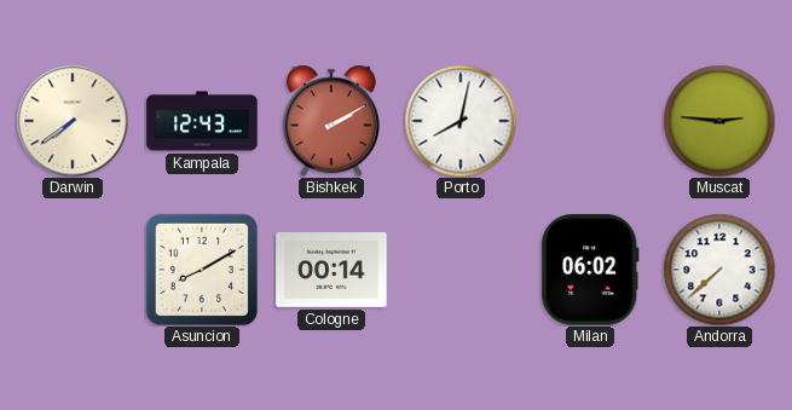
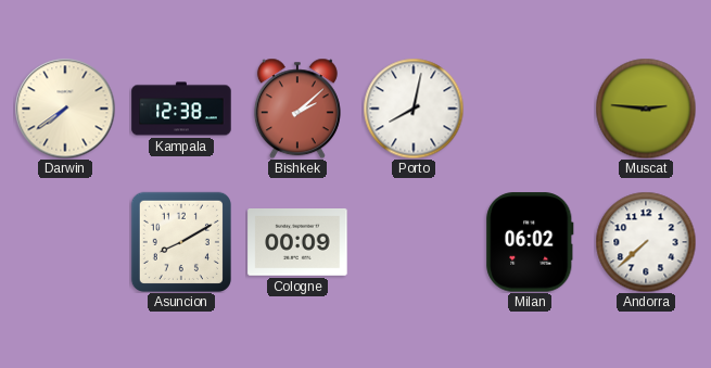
Kampala: 12:43 -> 12:38
Bishkek: 2:10 -> 2:08
Cologne: 00:14 -> 00:09
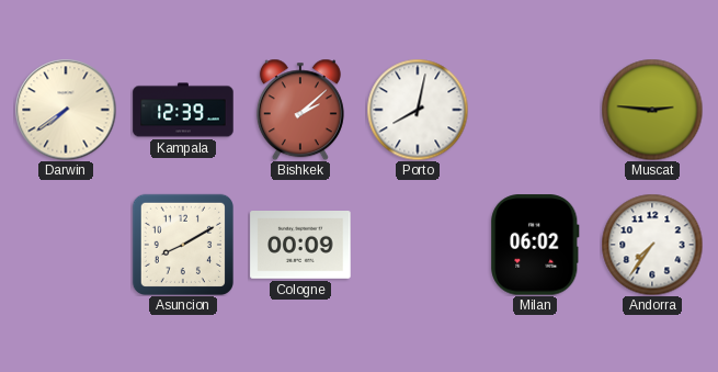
Kampala: 12:38 -> 12:39
Andorra: 7:38 -> 7:36
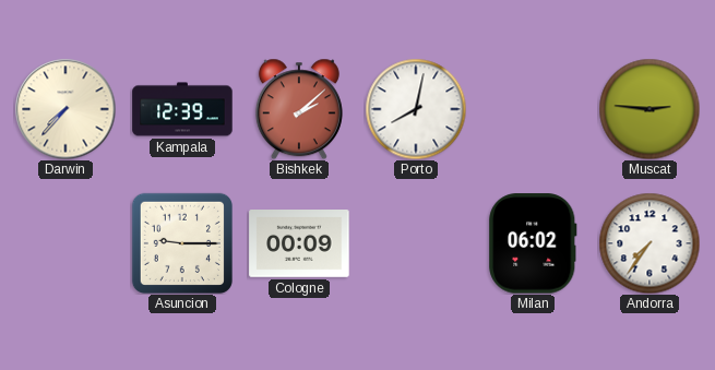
Darwin: 7:39 -> 7:37
Asuncion: 8:10 -> 9:15
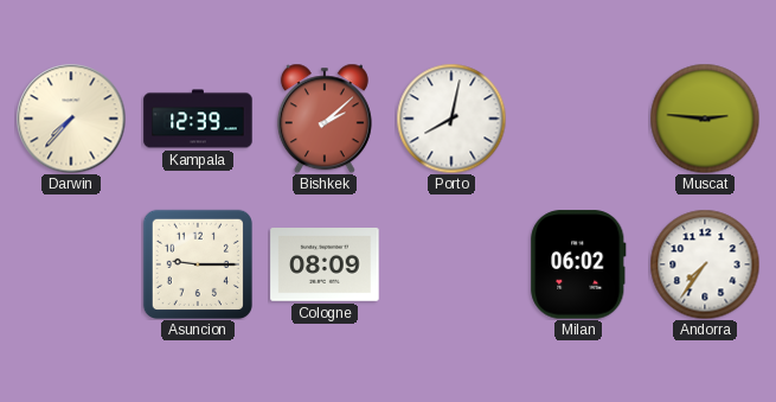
Cologne: 00:09 -> 08:09
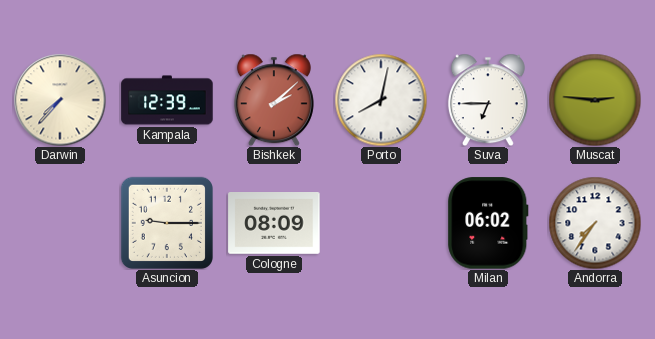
Suva: none -> 6:45
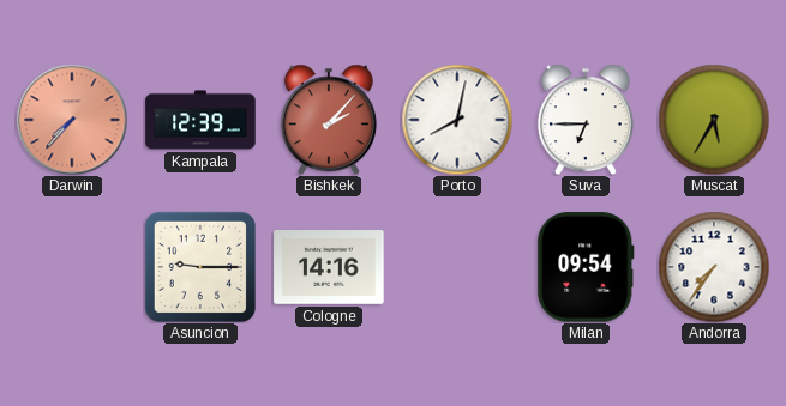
Darwin dial: cream -> salmon
Bishkek: 2:08 -> 2:07
Muscat: 2:46 -> 5:35
Cologne: 08:09 -> 14:16
Milan: 06:02 -> 09:54
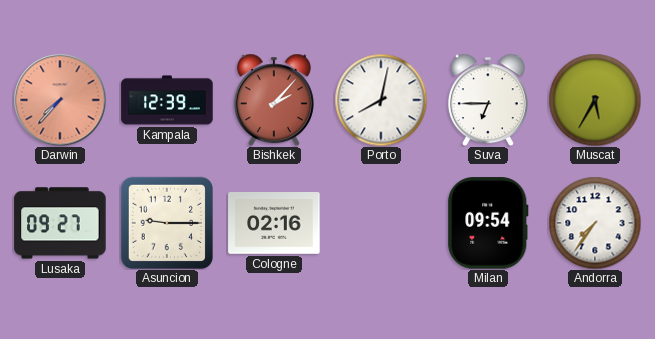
Lusaka: none -> 09:27
Cologne: 14:16 -> 02:16
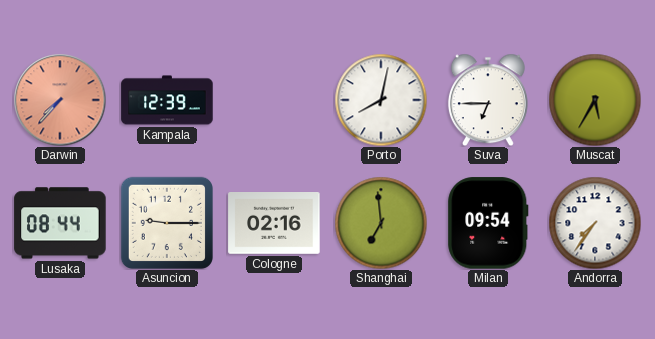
Bishkek: 2:07 -> none
Lusaka: 09:27 -> 08:44
Shanghai: none -> 6:59
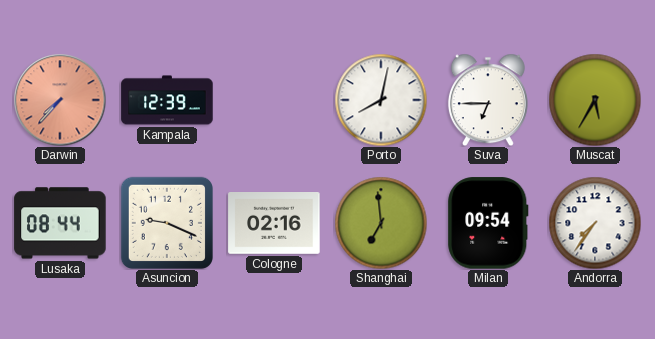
Asuncion: 9:15 -> 9:19
